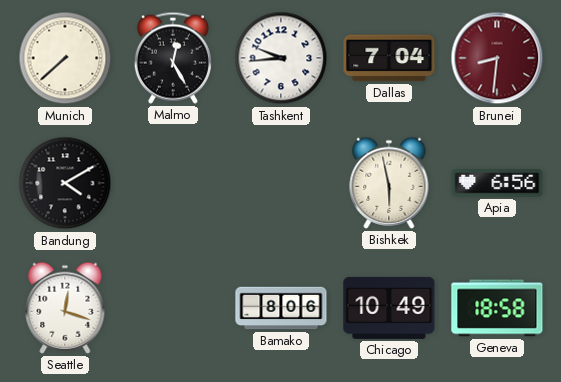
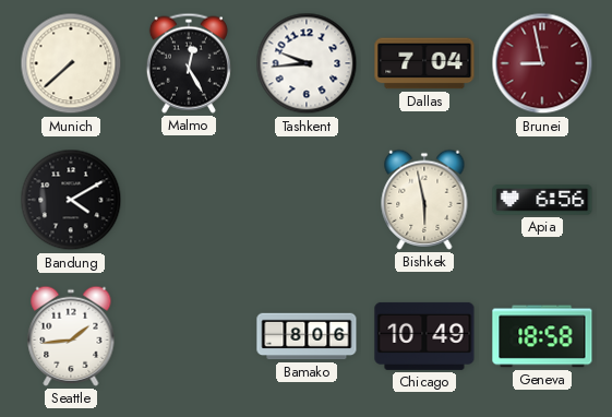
Brunei: 8:31 -> 8:58
Seattle: 12:18 -> 1:44
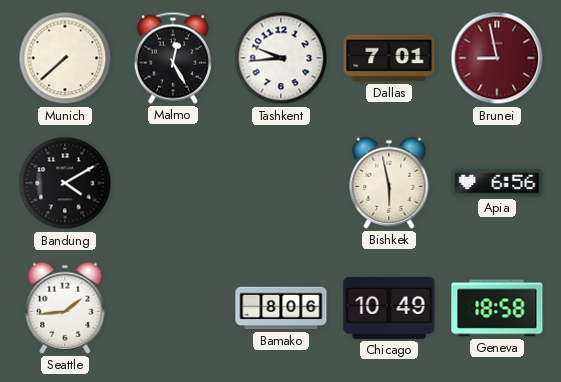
Dallas: 7:04 -> 7:01
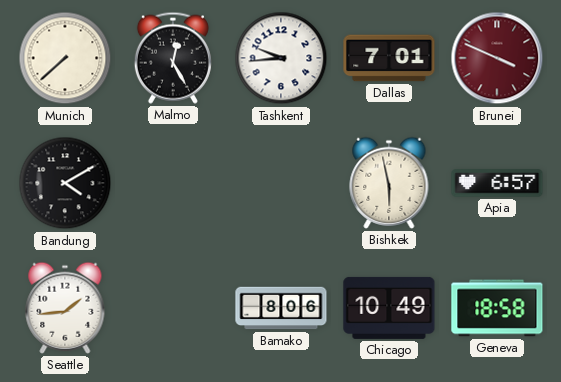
Brunei: 8:58 -> 3:49
Apia: 6:56 -> 6:57
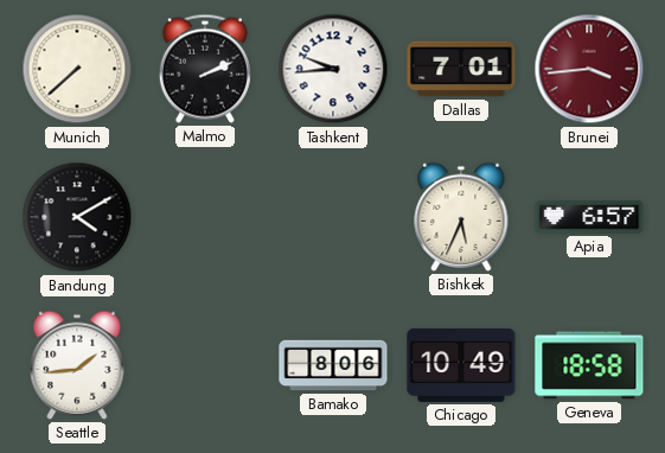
Malmo: 12:25 -> 2:11
Brunei: 3:49 -> 3:44
Bishkek: 5:58 -> 5:34
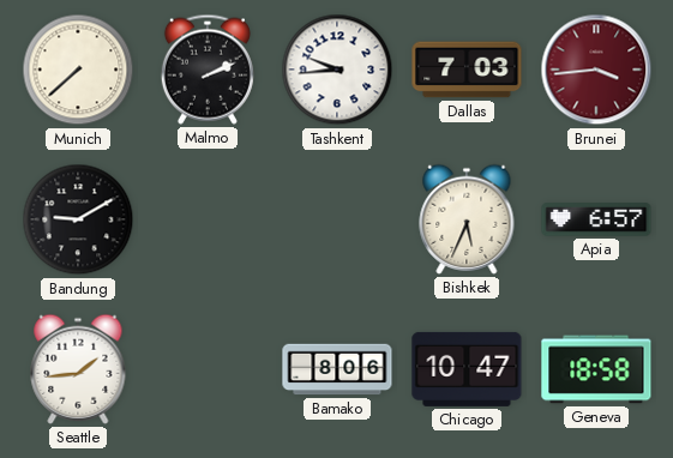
Dallas: 7:01 -> 7:03
Bandung: 4:10 -> 9:10
Chicago: 10:49 -> 10:47
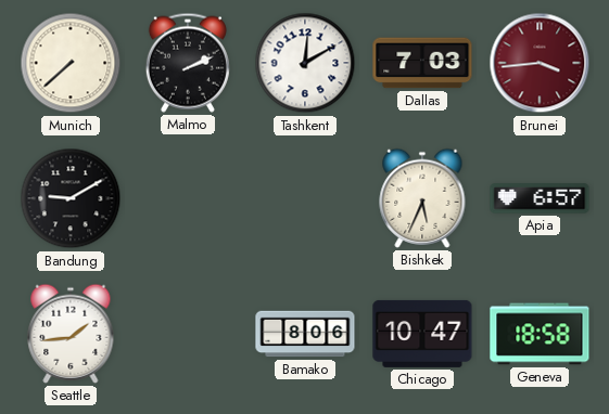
Tashkent: 9:44 -> 12:10
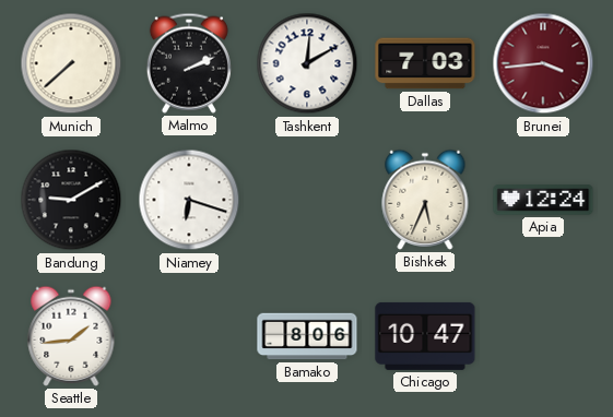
Niamey: none -> 6:18
Apia: 6:57 -> 12:24
Geneva: 18:58 -> none
